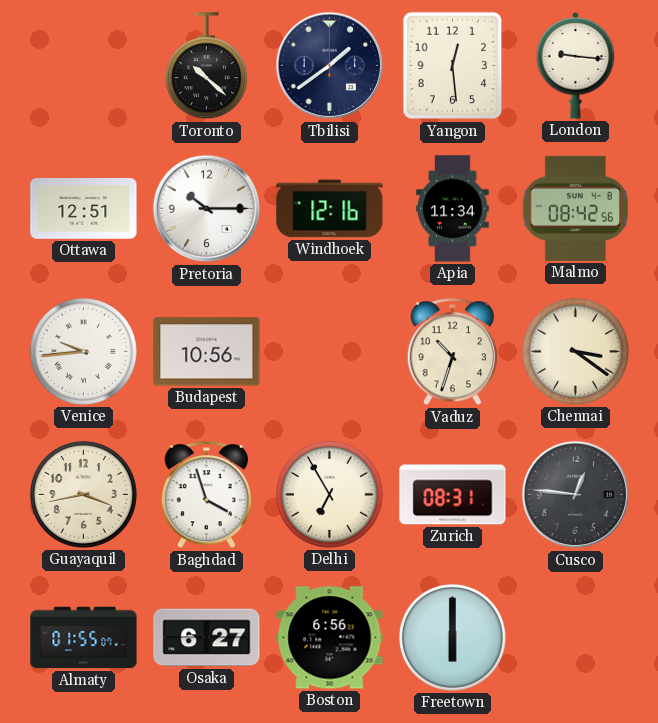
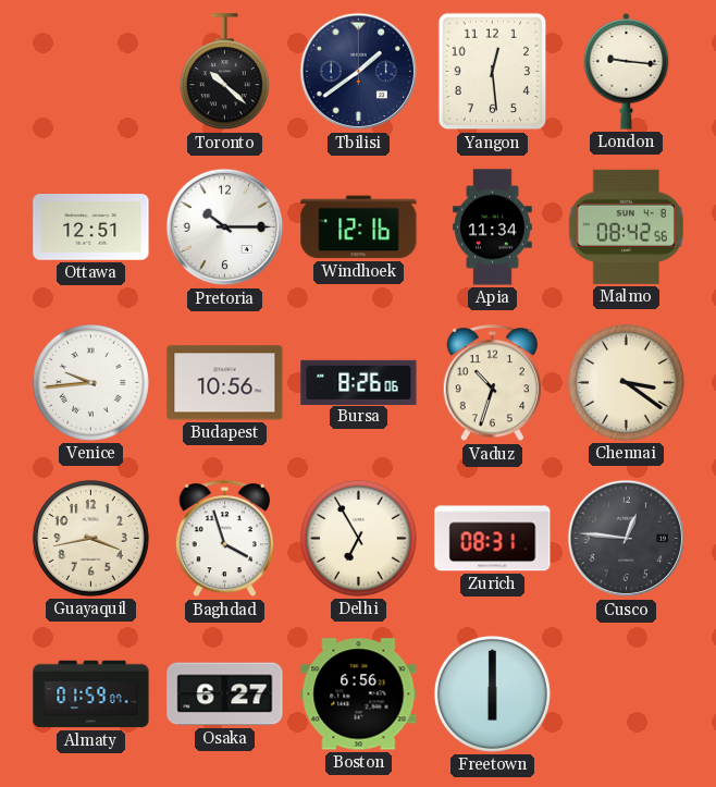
Bursa: none -> 8:26
Almaty: 01:55 -> 01:59
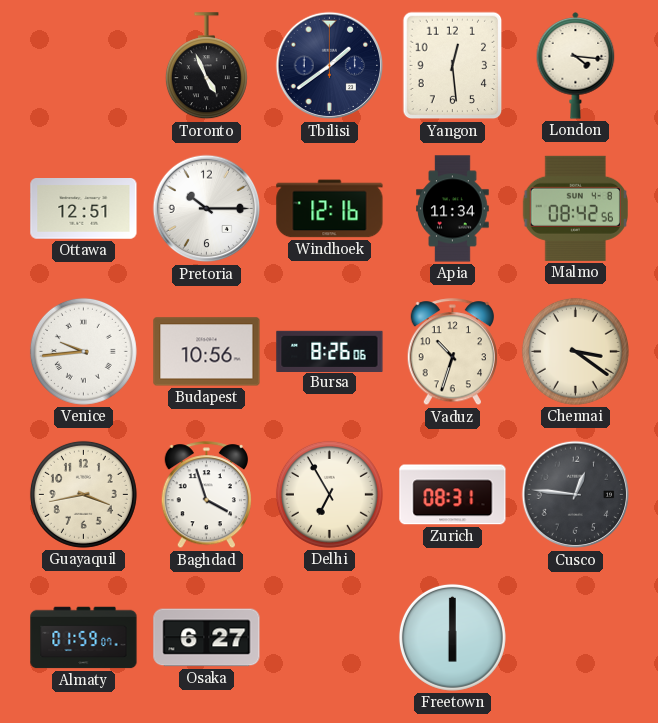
Toronto: 10:22 -> 4:56
London: 9:16 -> 4:16
Boston: 6:56 -> none
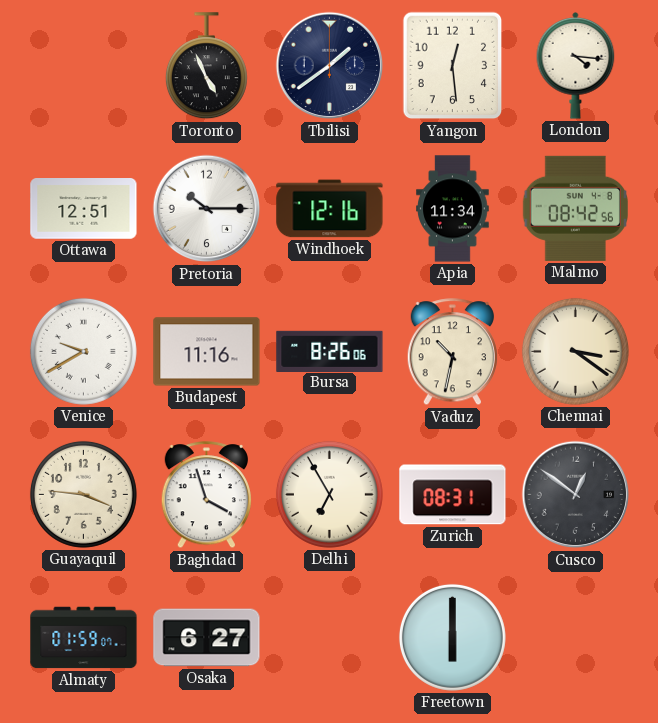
Venice: 9:44 -> 9:40
Budapest: 10:56 -> 11:16
Vaduz: 10:33 -> 10:32
Guayaquil: 3:43 -> 3:46
Cusco: 12:46 -> 12:51
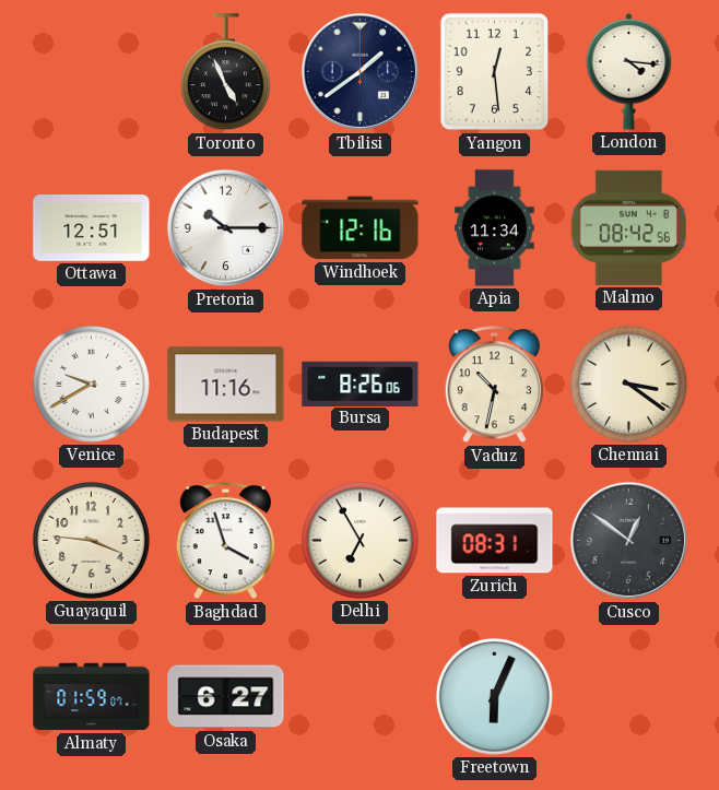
Freetown: 6:00 -> 6:04
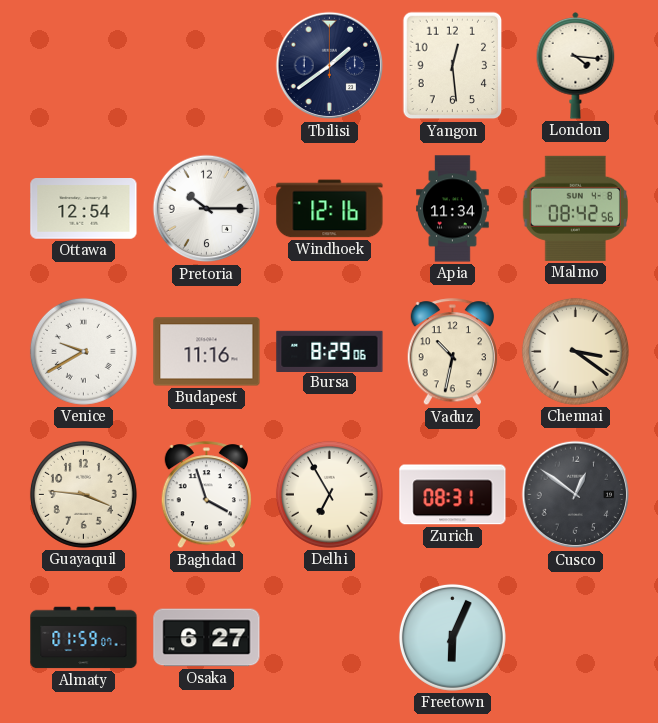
Toronto: 4:56 -> none
Ottawa: 12:51 -> 12:54
Bursa: 8:26 -> 8:29
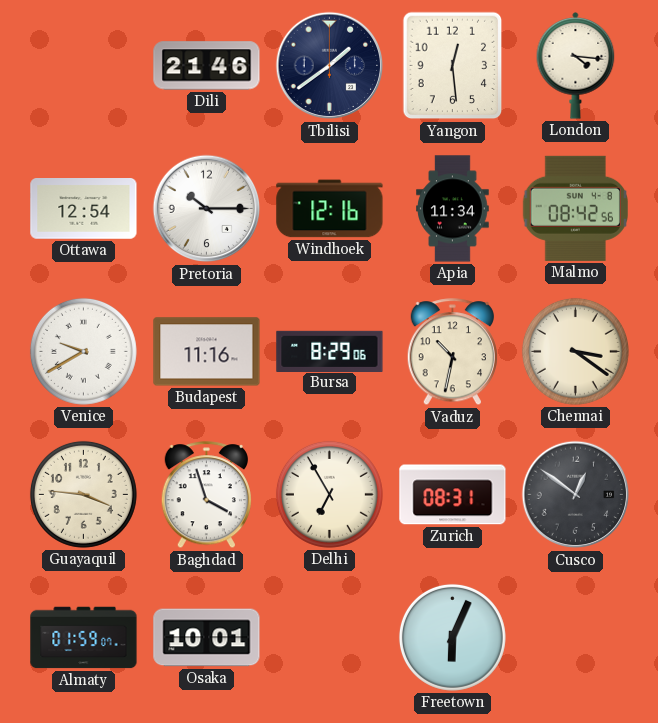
Dili: none -> 21:46
Osaka: 6:27 -> 10:01
